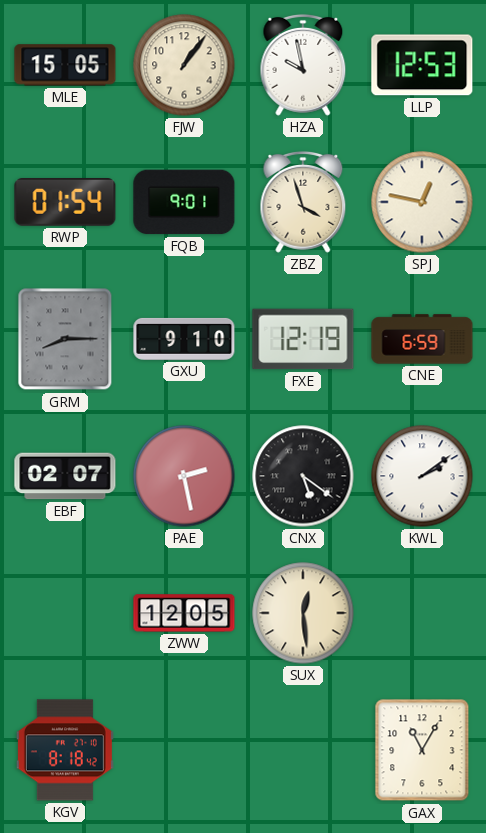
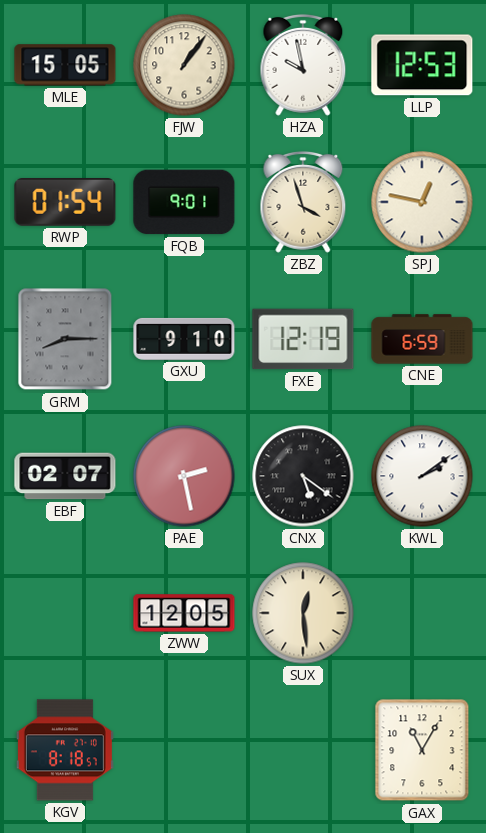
KGV: 8:18:42 -> 8:18:57
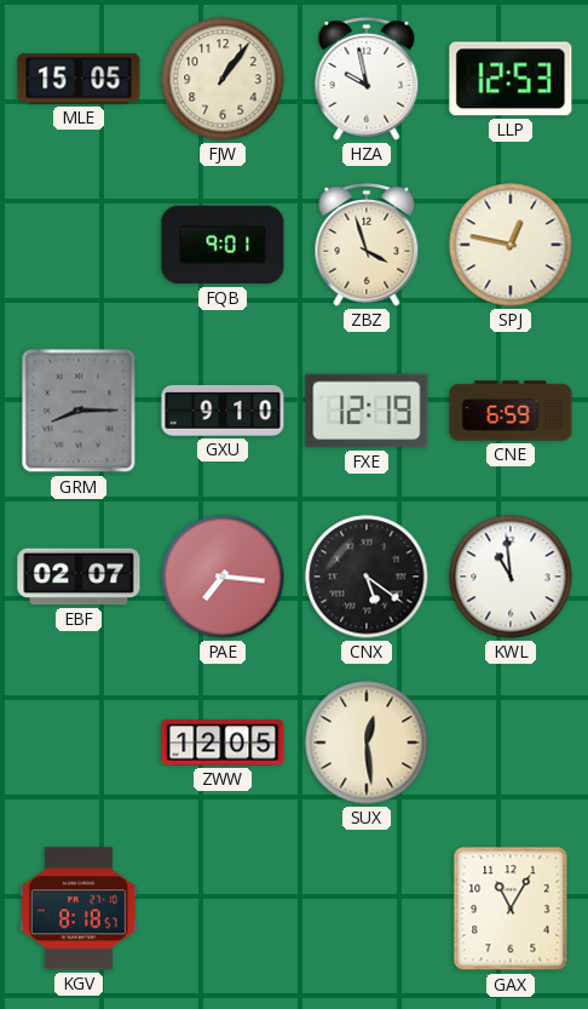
RWP: 01:54 -> none
PAE: 2:28 -> 7:16
KWL: 2:09 -> 10:59
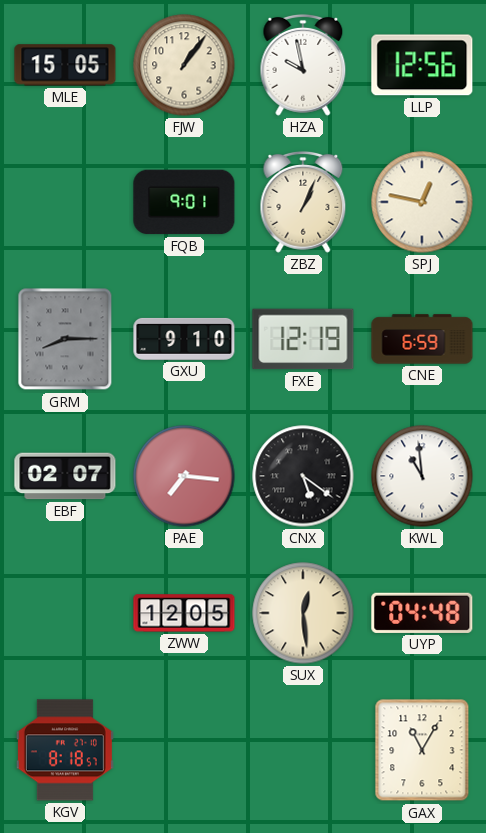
LLP: 12:53 -> 12:56
ZBZ: 3:57 -> 1:04
UYP: none -> 04:48
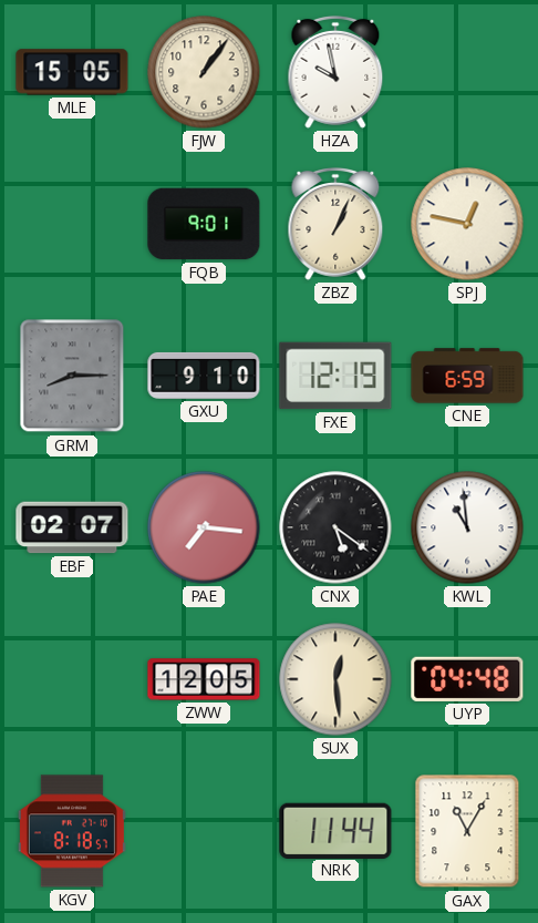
LLP: 12:56 -> none
NRK: none -> 11:44
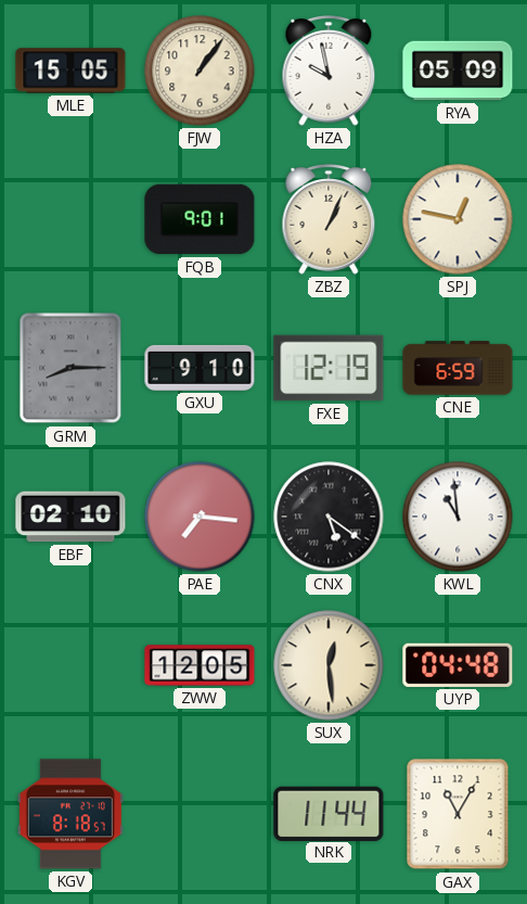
RYA: none -> 05:09
EBF: 02:07 -> 02:10
